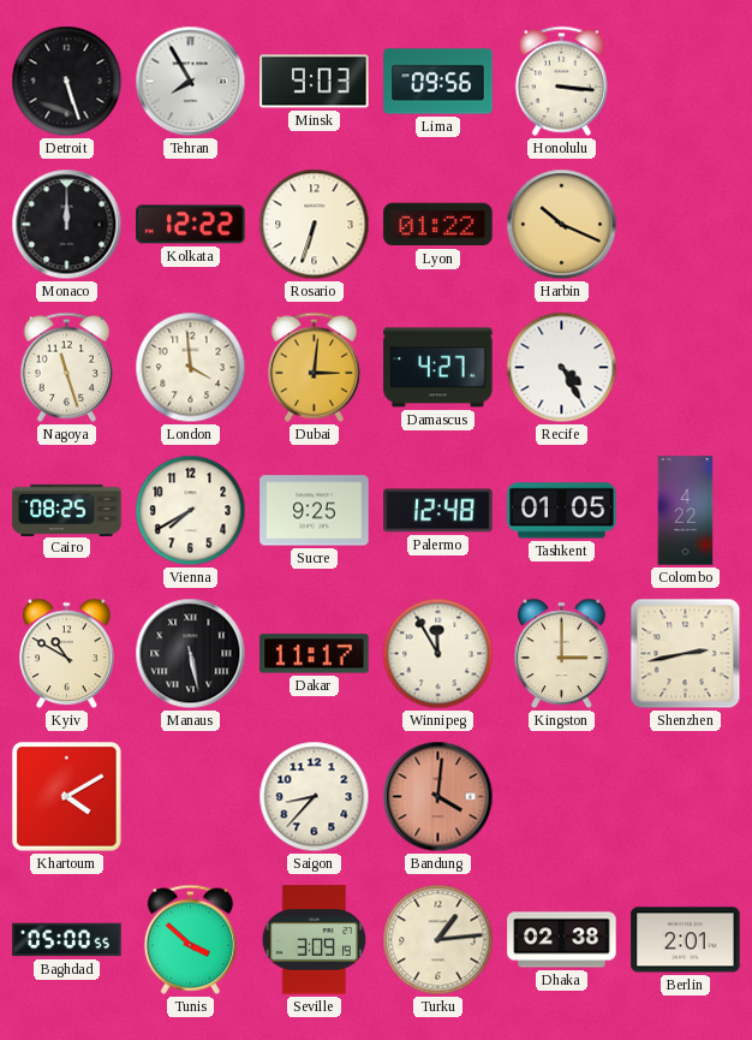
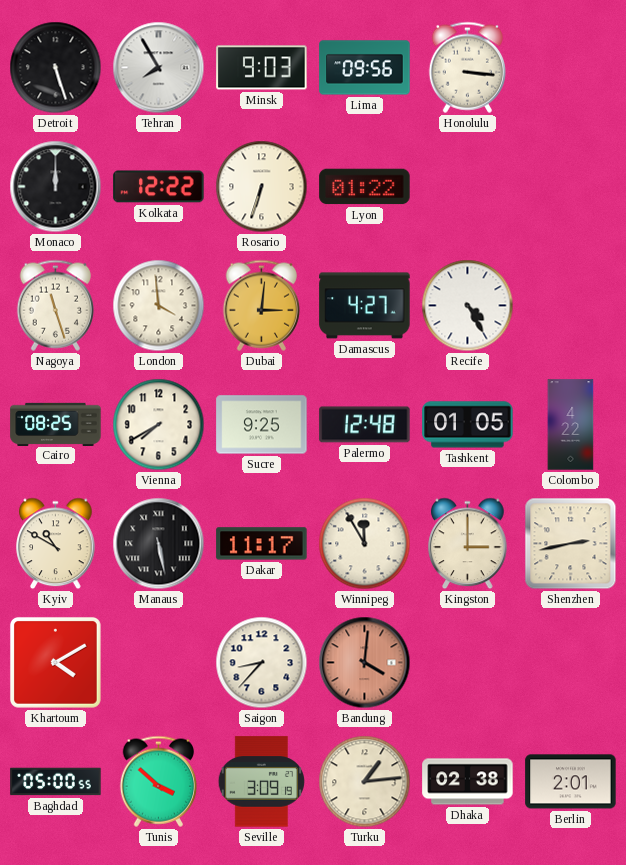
Harbin: 10:19 -> none
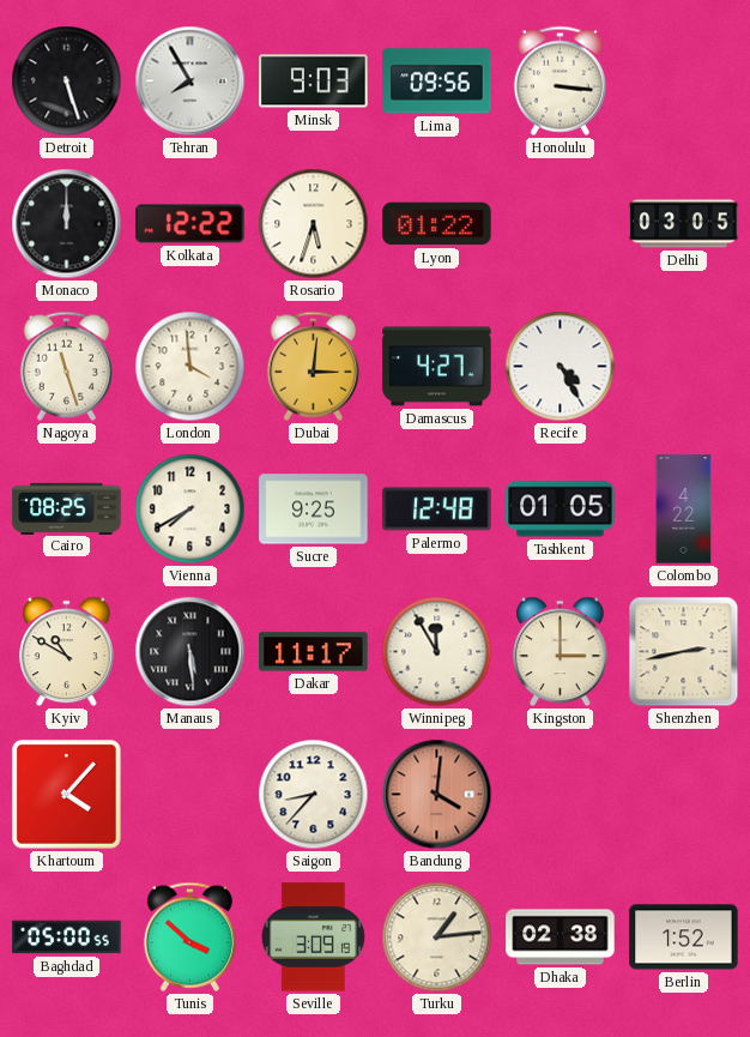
Rosario: 6:33 -> 5:33
Delhi: none -> 03:05
Manaus: 5:28 -> 5:29
Khartoum: 4:10 -> 4:07
Berlin: 2:01 -> 1:52
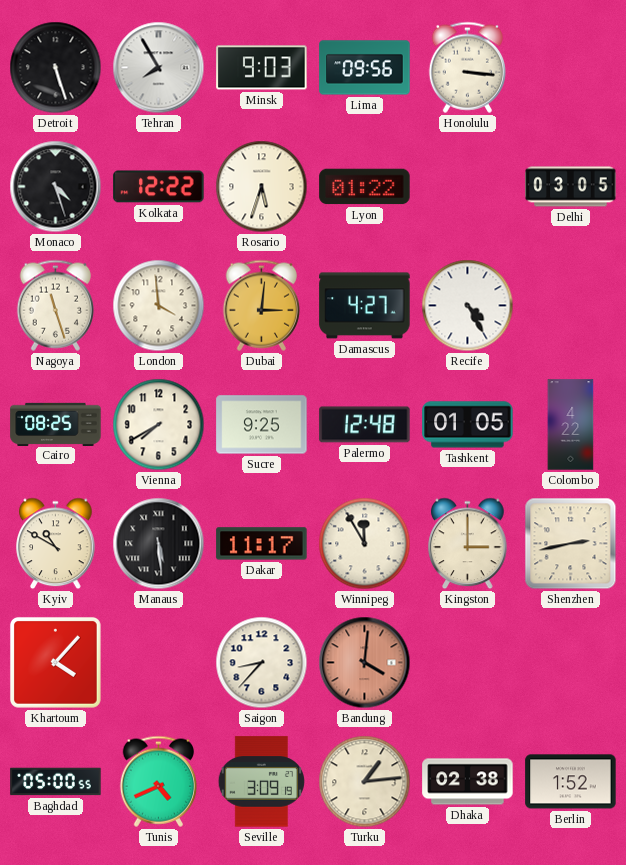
Monaco: 12:00 -> 4:27
Tunis: 3:52 -> 4:41
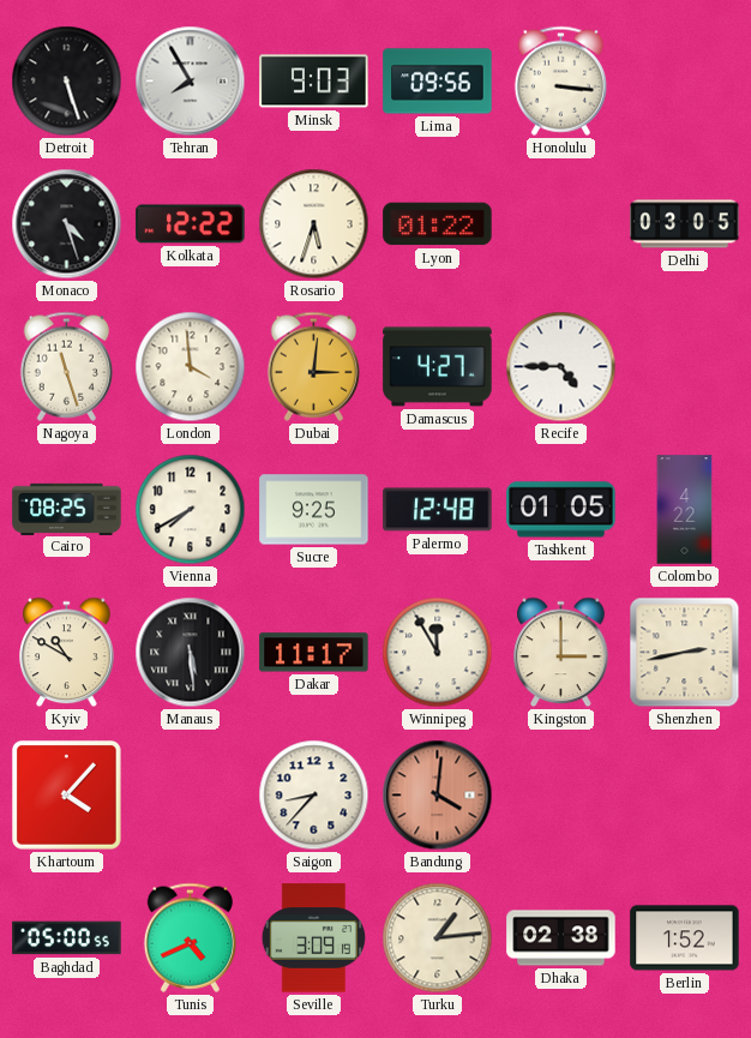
Recife: 4:25 -> 4:45
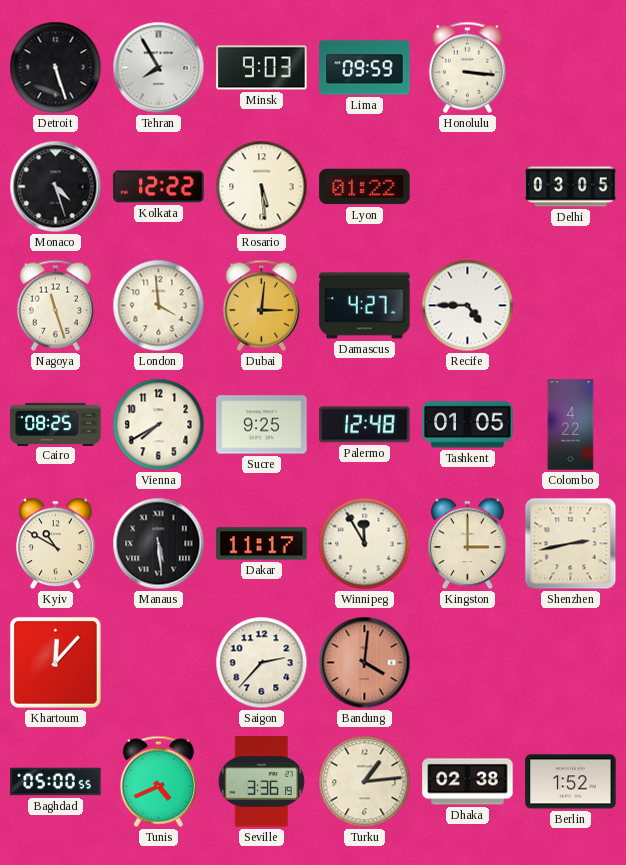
Lima: 09:56 -> 09:59
Rosario: 5:33 -> 5:29
Khartoum: 4:07 -> 12:07
Saigon: 8:37 -> 2:37
Seville: 3:09 -> 3:36
